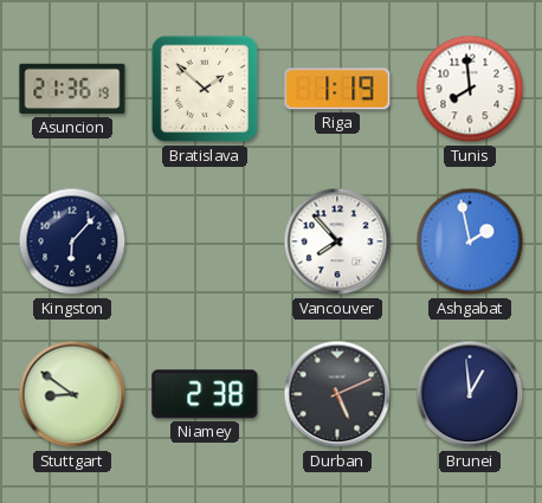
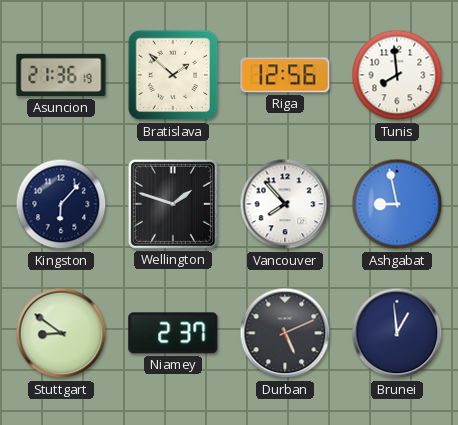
Riga: 1:19 -> 12:56
Wellington: none -> 1:48
Ashgabat: 1:58 -> 8:58
Niamey: 2:38 -> 2:37
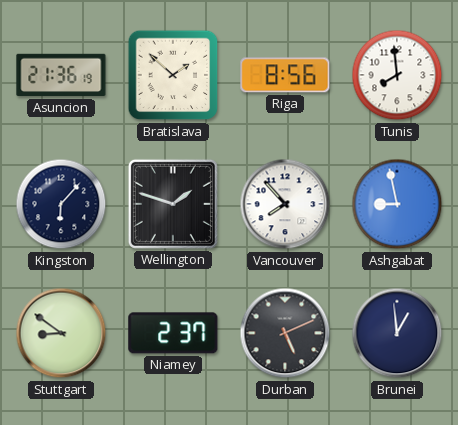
Riga: 12:56 -> 8:56
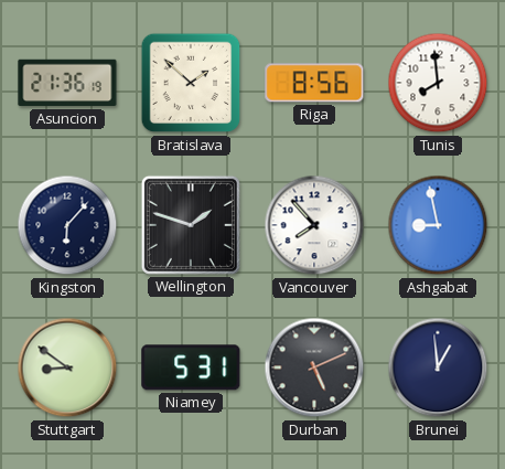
Niamey: 2:37 -> 5:31
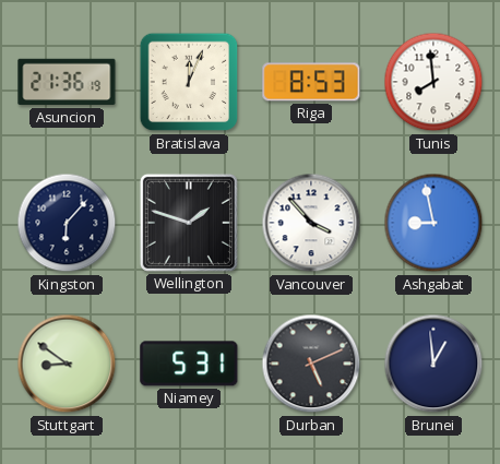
Bratislava: 1:52 -> 12:04
Riga: 8:56 -> 8:53
Vancouver: 7:53 -> 3:53
